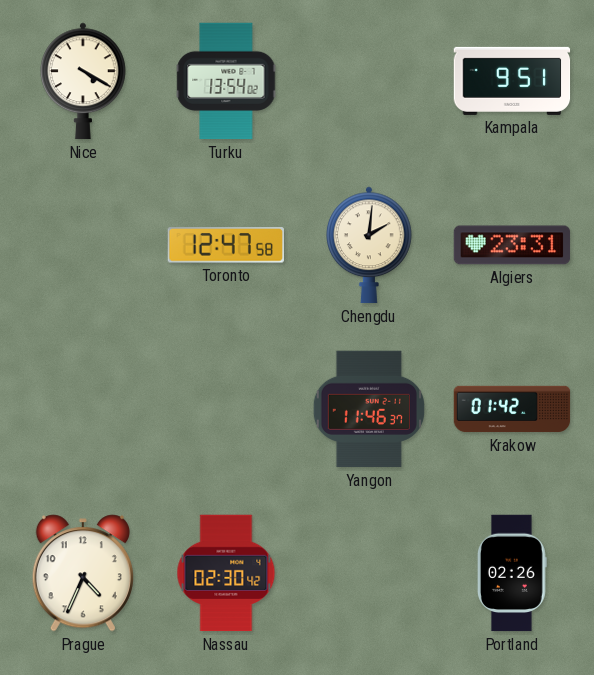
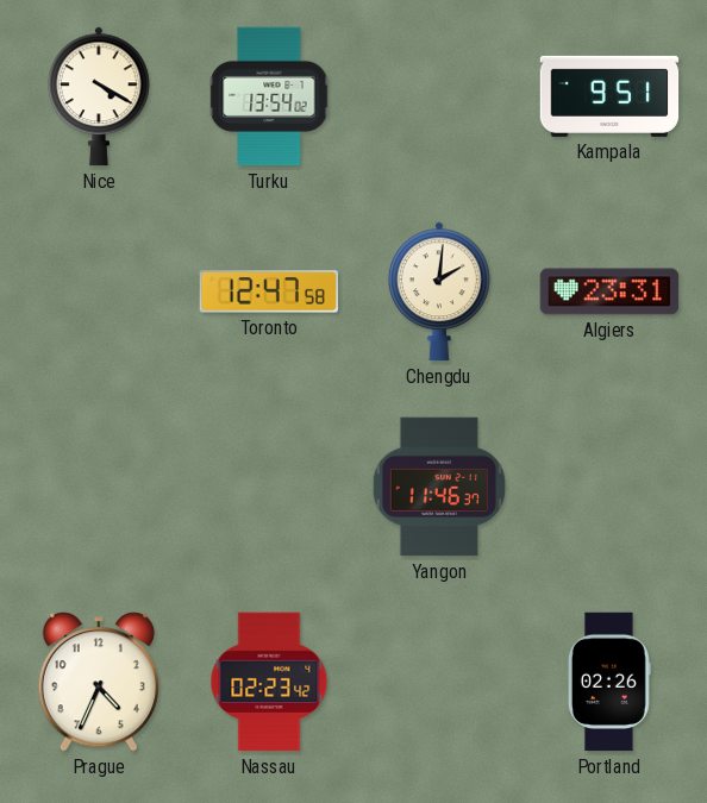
Krakow: 01:42 -> none
Nassau: 02:30 -> 02:23
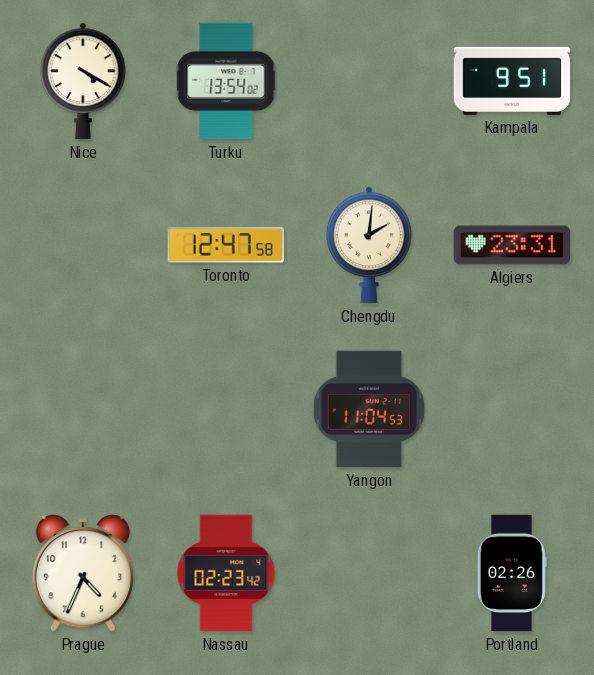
Yangon: 11:46 -> 11:04
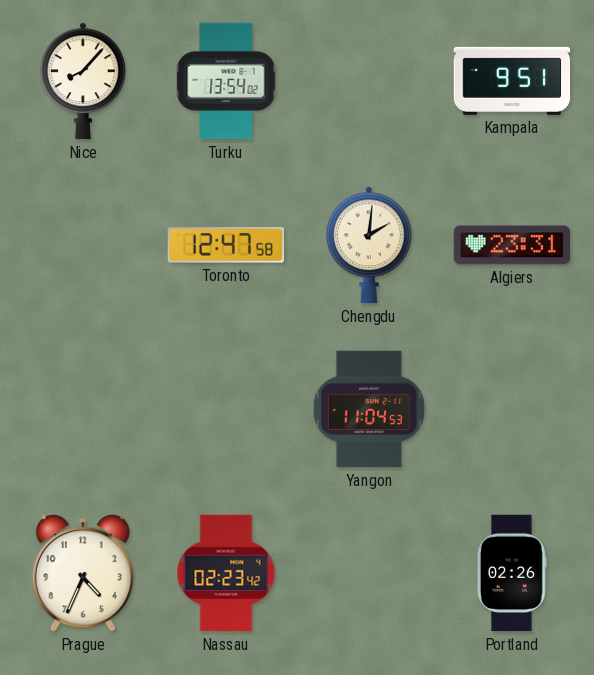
Nice: 4:20 -> 8:07
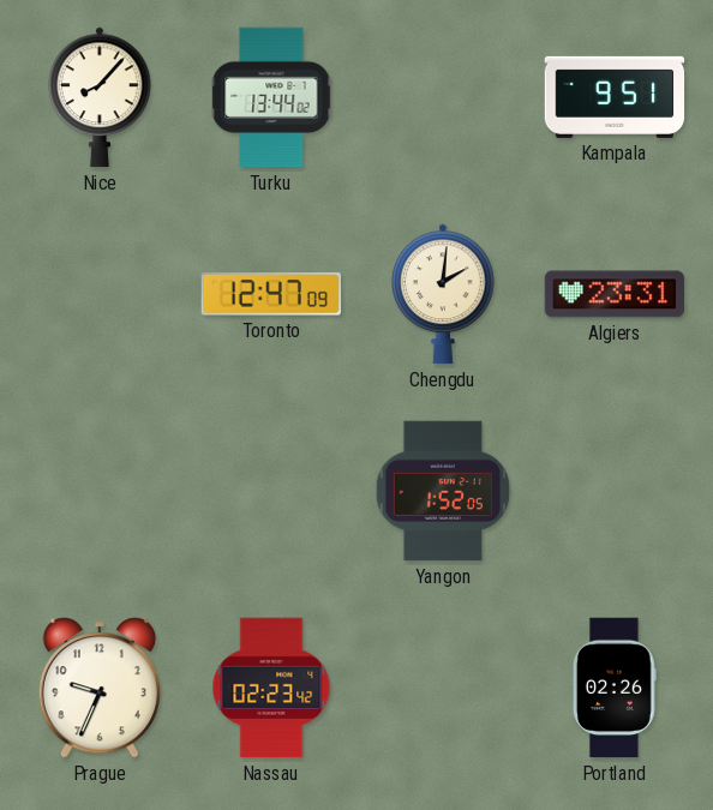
Turku: 13:54 -> 13:44
Toronto: 12:47:58 -> 12:47:09
Yangon: 11:04 -> 1:52
Prague: 4:34 -> 9:34
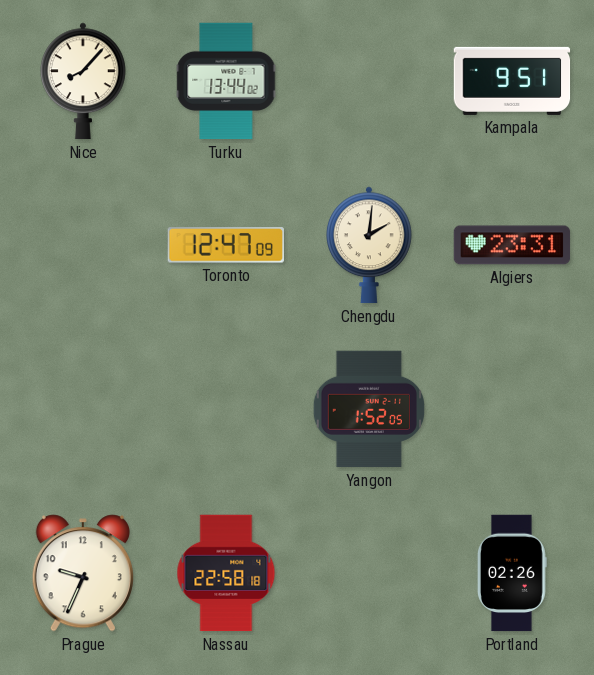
Nassau: 02:23 -> 22:58
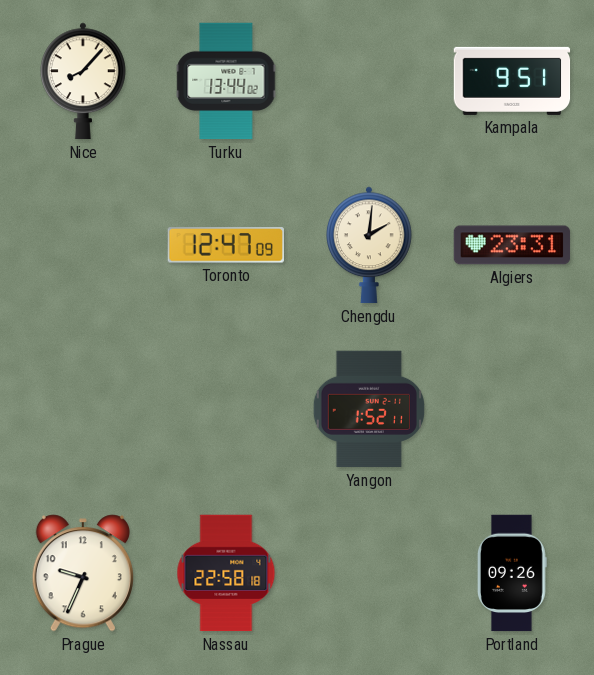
Yangon: 1:52:05 -> 1:52:11
Portland: 02:26 -> 09:26
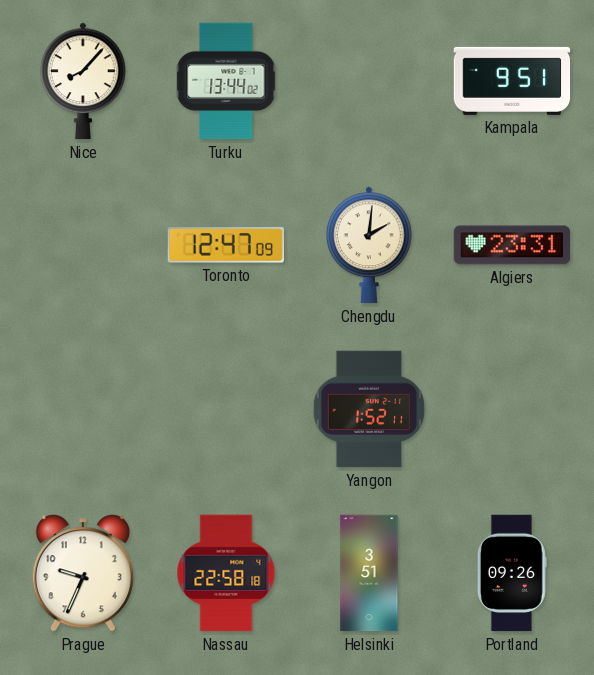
Helsinki: none -> 3:51
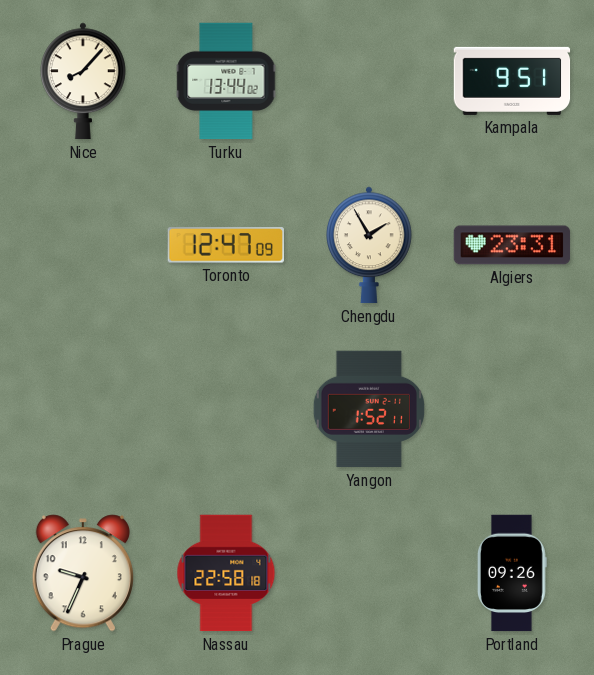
Chengdu: 2:01 -> 1:55
Helsinki: 3:51 -> none
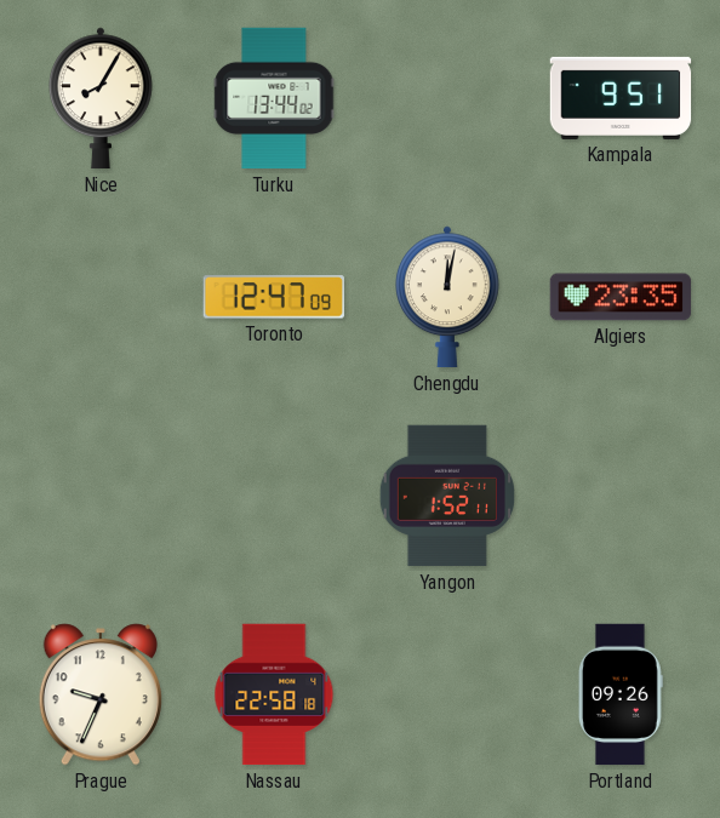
Nice: 8:07 -> 8:05
Chengdu: 1:55 -> 12:02
Algiers: 23:31 -> 23:35
